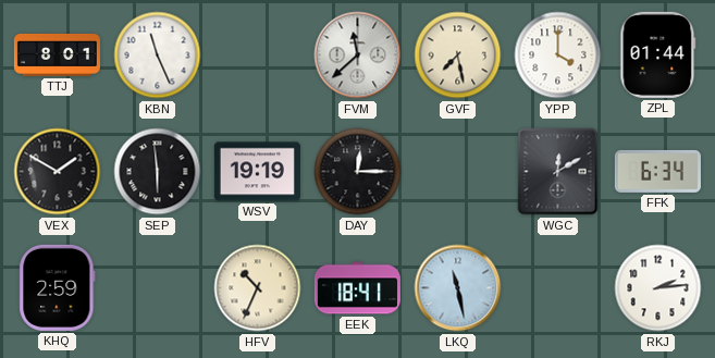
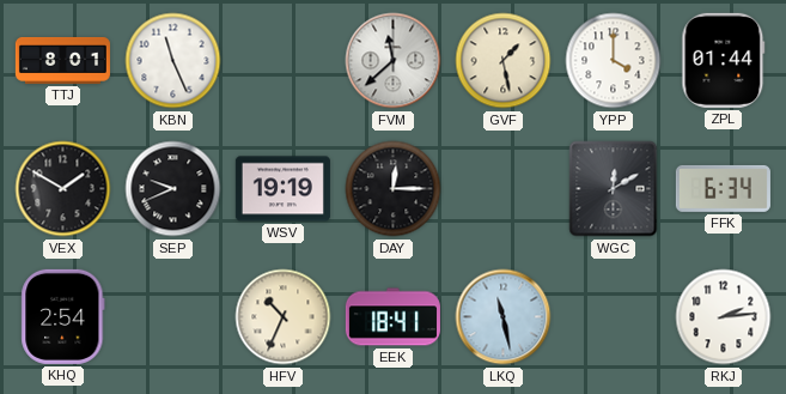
GVF: 7:28 -> 1:28
SEP: 5:59 -> 9:41
KHQ: 2:59 -> 2:54
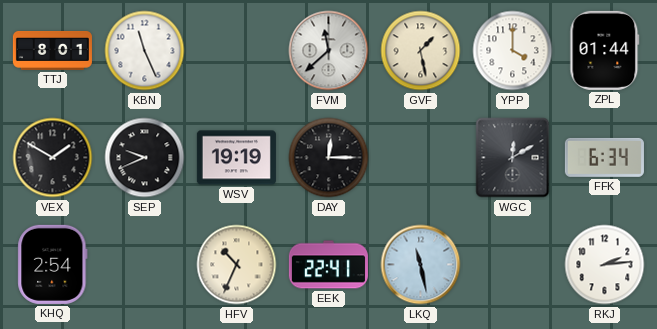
EEK: 18:41 -> 22:41
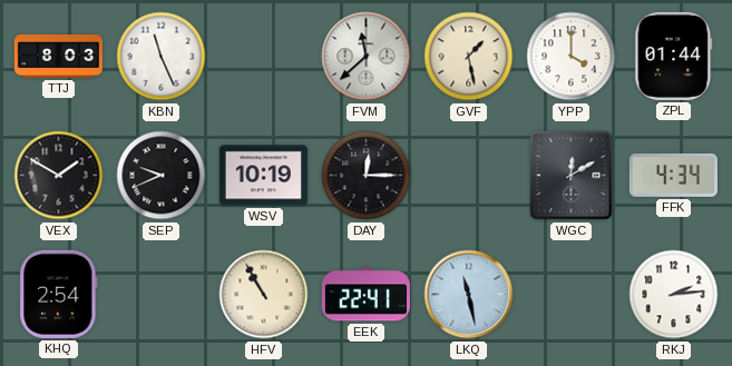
TTJ: 8:01 -> 8:03
WSV: 19:19 -> 10:19
FFK: 6:34 -> 4:34
HFV: 10:34 -> 10:55
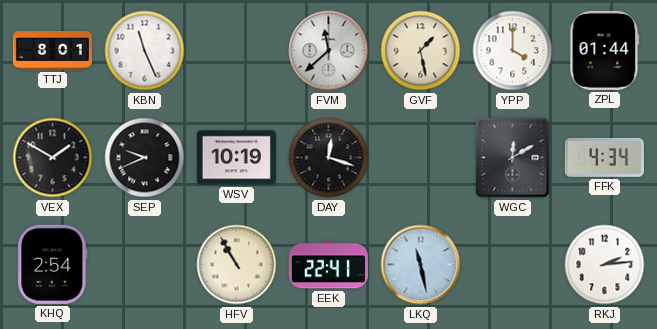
TTJ: 8:03 -> 8:01
DAY: 12:15 -> 12:18
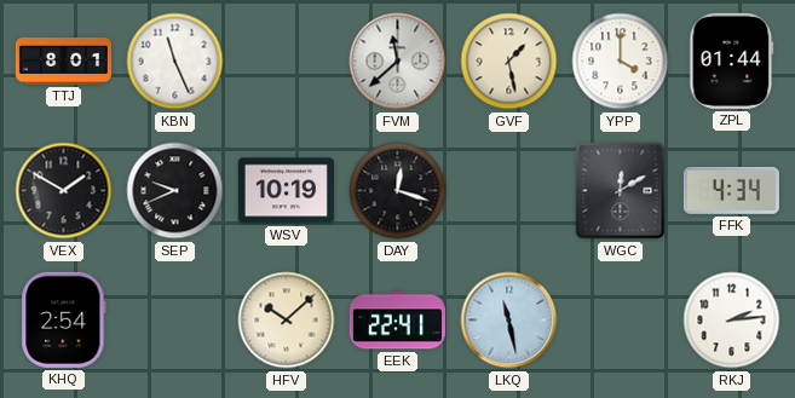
HFV: 10:55 -> 10:08
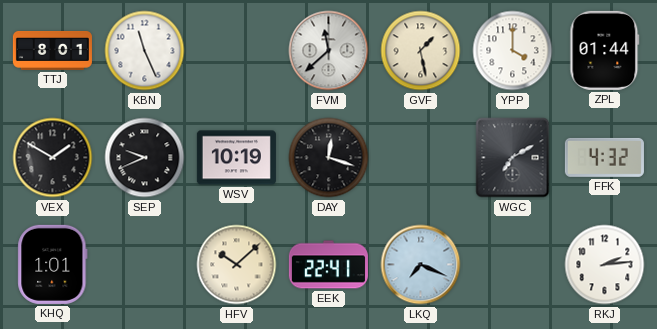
WGC: 12:10 -> 7:10
FFK: 4:34 -> 4:32
KHQ: 2:54 -> 1:01
LKQ: 11:28 -> 7:19
